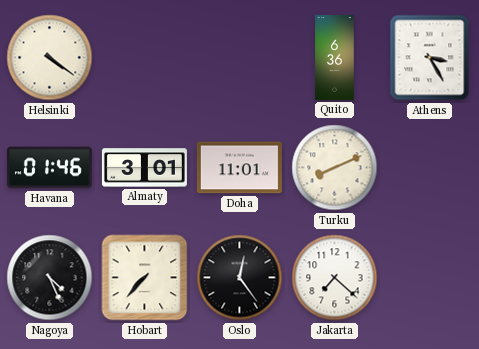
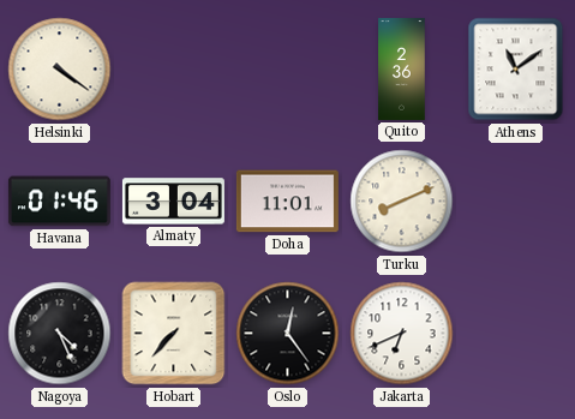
Quito: 6:36 -> 2:36
Athens: 3:25 -> 11:09
Almaty: 3:01 -> 3:04
Jakarta: 7:22 -> 6:41
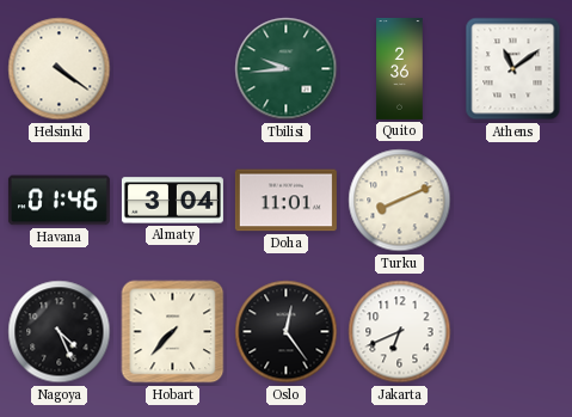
Tbilisi: none -> 9:44
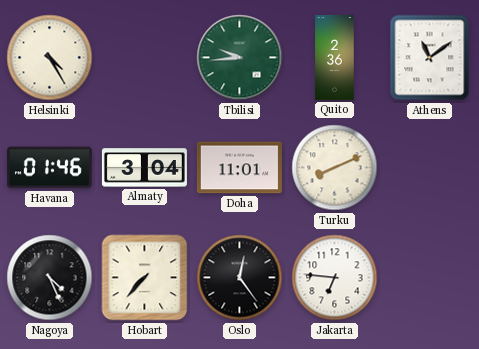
Helsinki: 4:21 -> 4:25
Jakarta: 6:41 -> 6:46
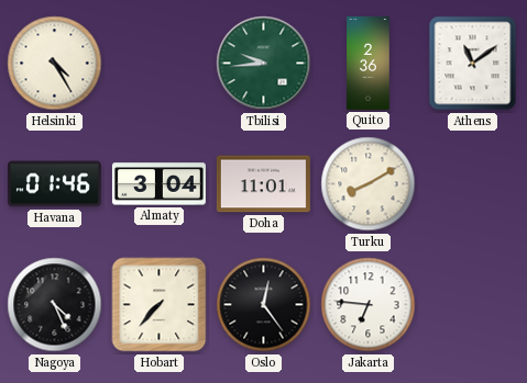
Turku: 8:11 -> 8:10
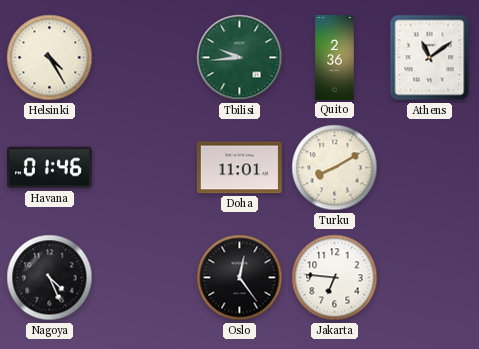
Almaty: 3:04 -> none
Hobart: 7:37 -> none
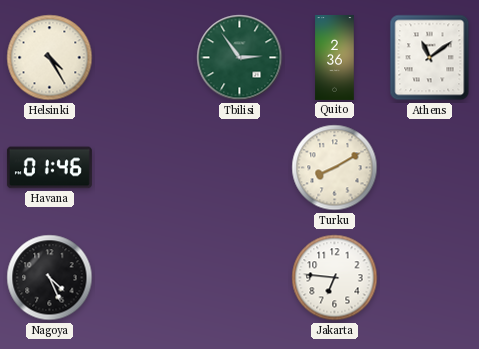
Tbilisi: 9:44 -> 2:54
Doha: 11:01 -> none
Oslo: 12:24 -> none
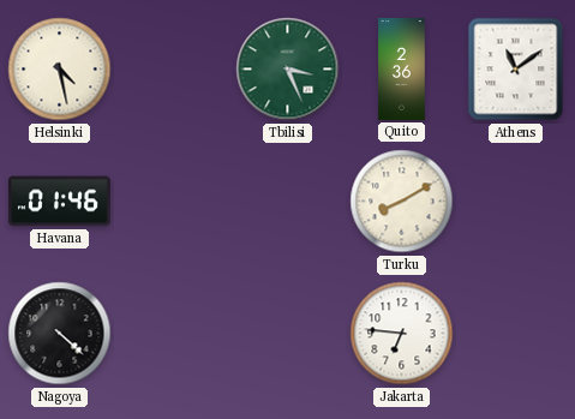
Helsinki: 4:25 -> 4:28
Tbilisi: 2:54 -> 3:26
Nagoya: 4:26 -> 4:22
